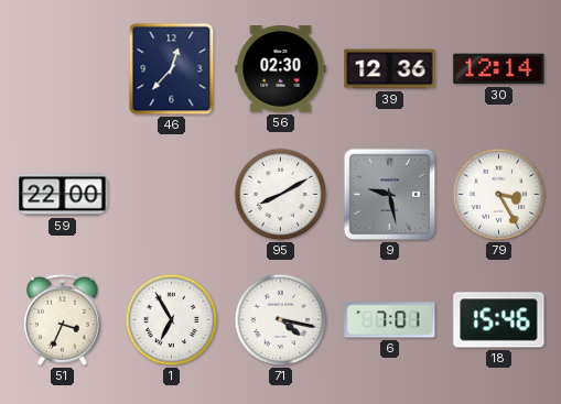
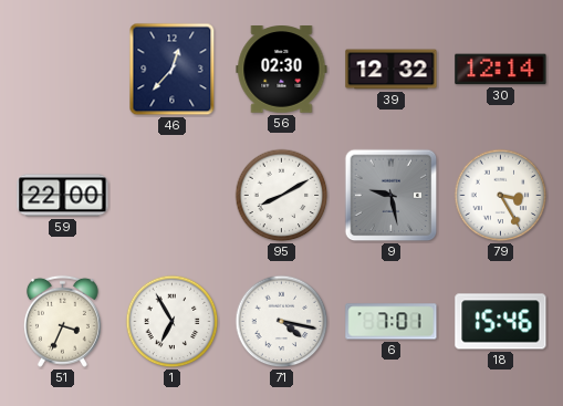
39: 12:36 -> 12:32
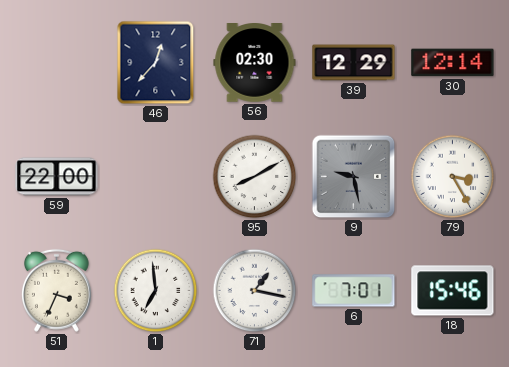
39: 12:32 -> 12:29
1: 6:55 -> 6:59
71: 4:17 -> 1:17
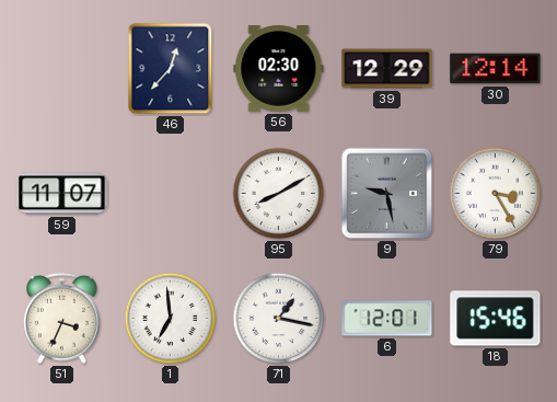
59: 22:00 -> 11:07
6: 7:01 -> 12:01
